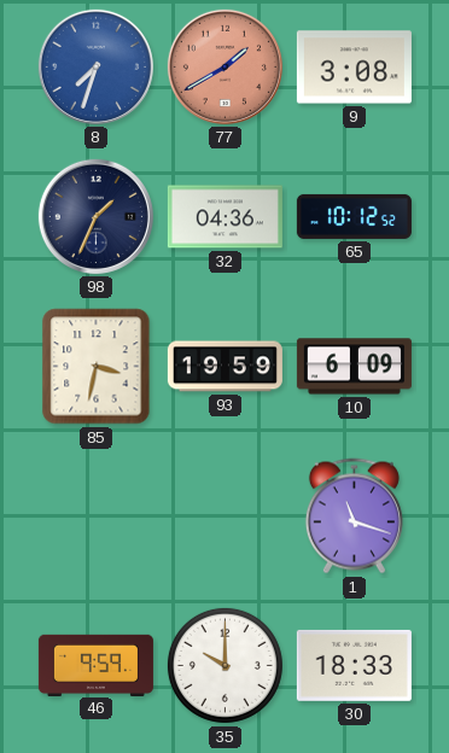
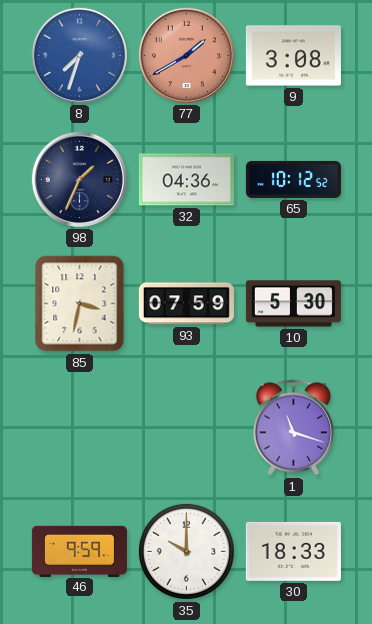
93: 19:59 -> 07:59
10: 6:09 -> 5:30
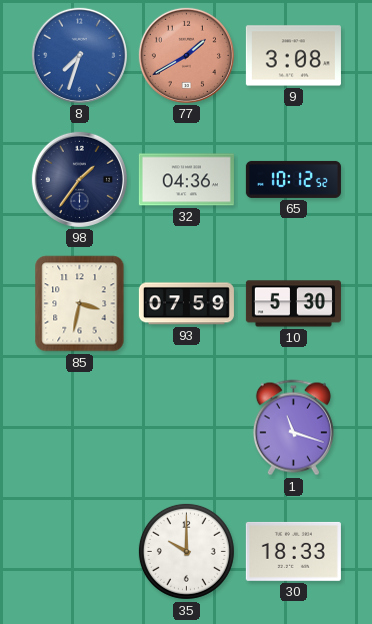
98: 1:34 -> 1:36
46: 9:59 -> none
